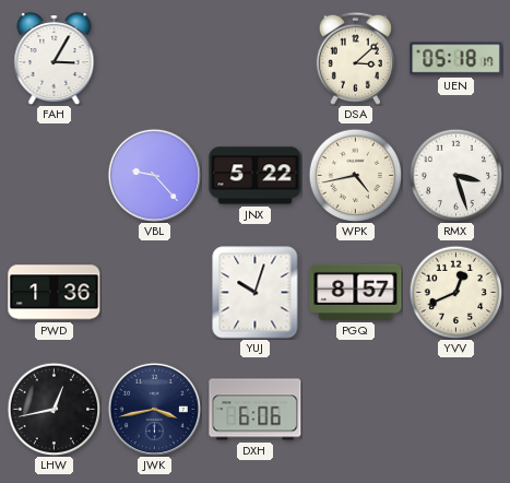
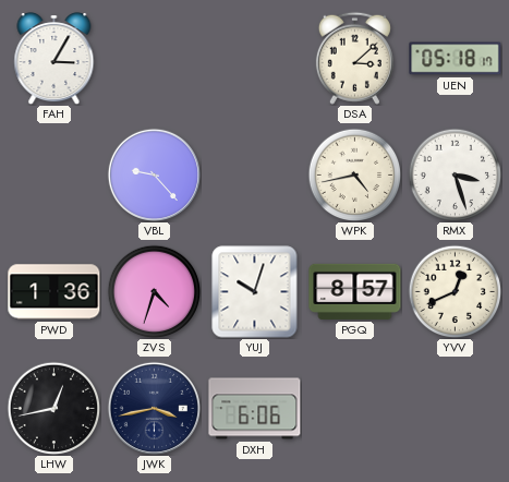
JNX: 5:22 -> none
ZVS: none -> 4:33
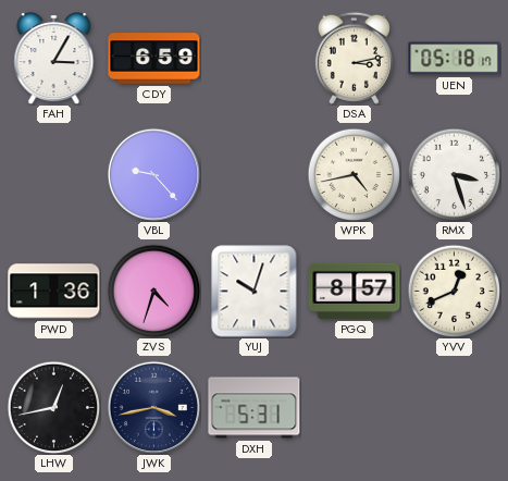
CDY: none -> 6:59
DSA: 3:08 -> 3:13
DXH: 6:06 -> 5:31
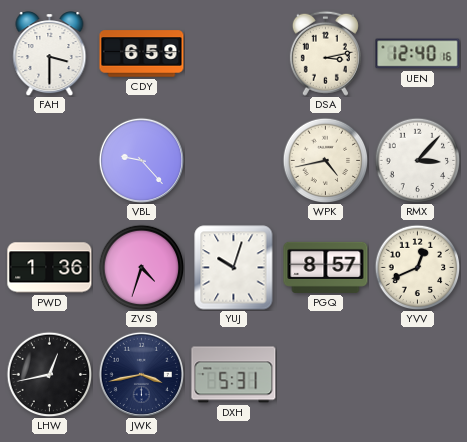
FAH: 3:05 -> 3:30
UEN: 05:18 -> 12:40
RMX: 3:27 -> 3:07
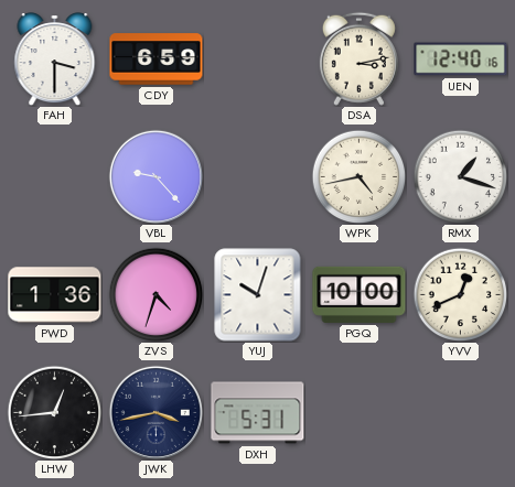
RMX: 3:07 -> 1:18
PGQ: 8:57 -> 10:00
LHW: 12:43 -> 12:44
